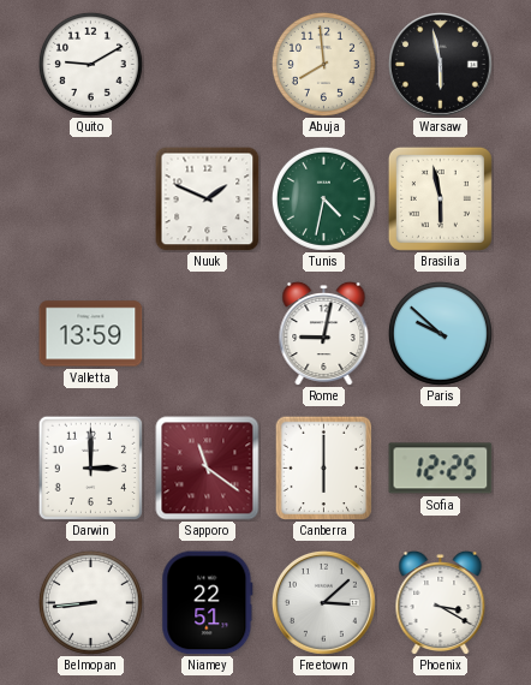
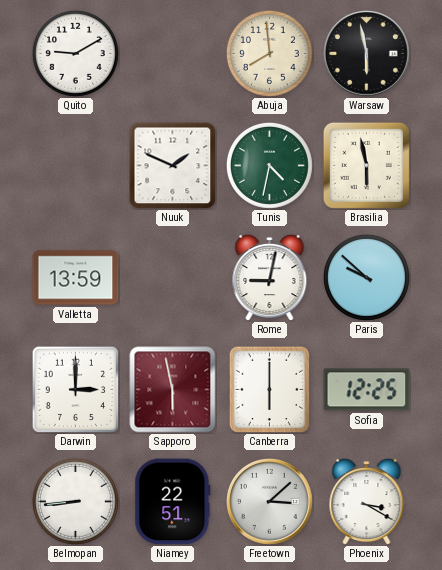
Sapporo: 11:21 -> 5:58
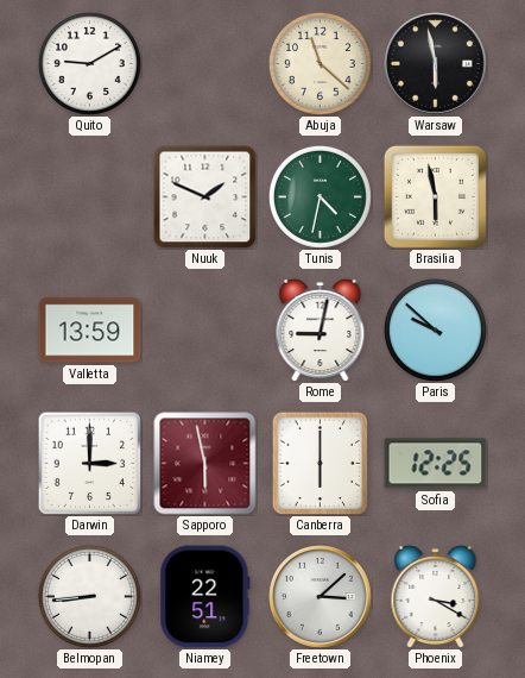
Abuja: 7:59 -> 11:22
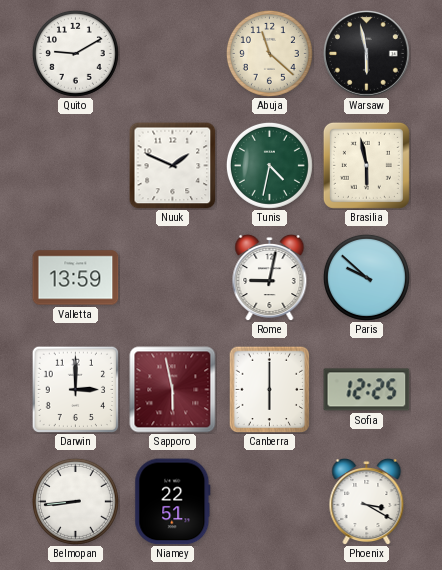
Freetown: 3:08 -> none
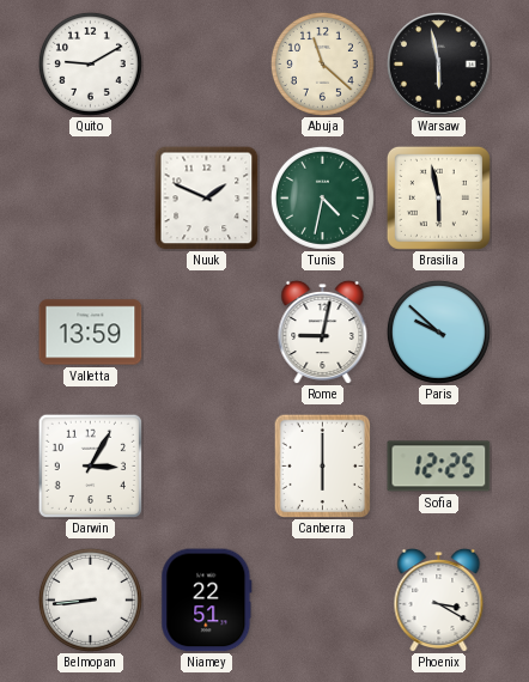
Darwin: 3:00 -> 3:05
Sapporo: 5:58 -> none
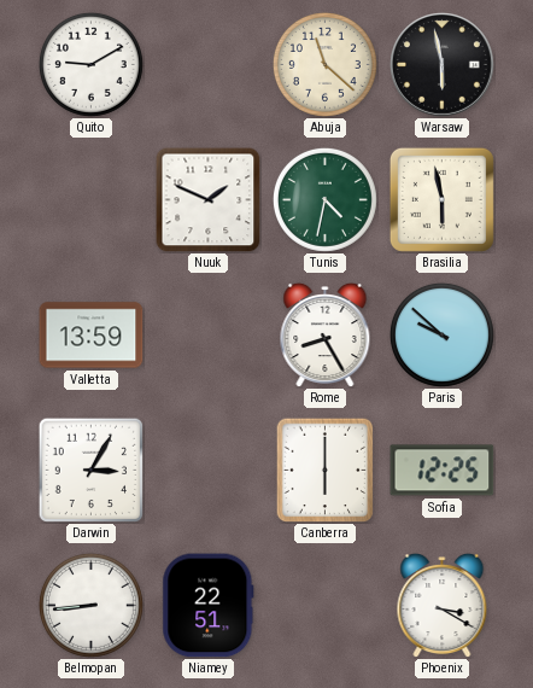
Rome: 9:02 -> 8:25
